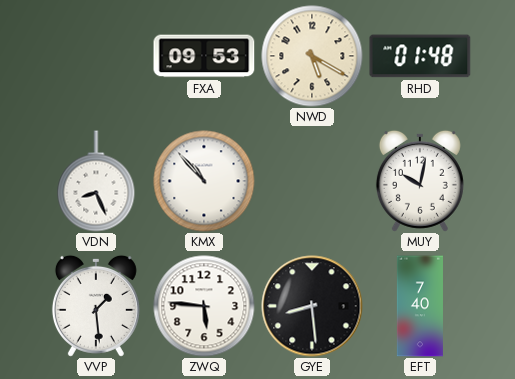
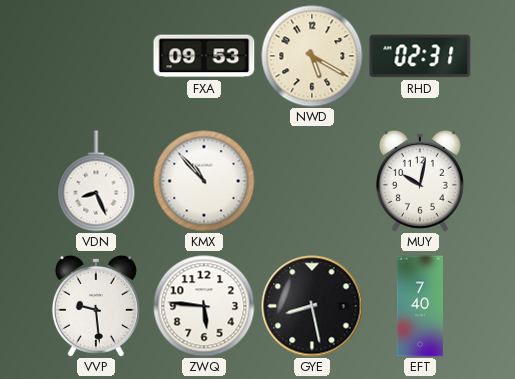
RHD: 01:48 -> 02:31
VVP: 1:29 -> 9:29
GYE: 8:29 -> 8:28
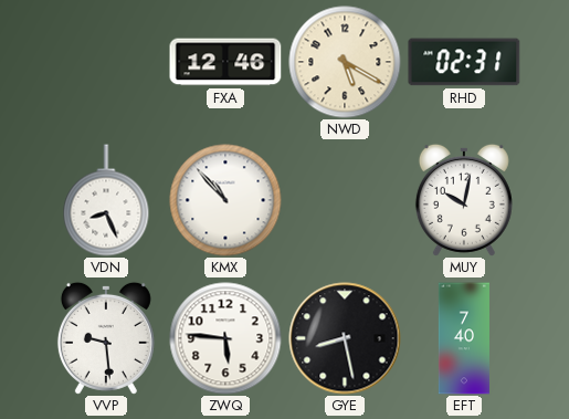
FXA: 09:53 -> 12:46
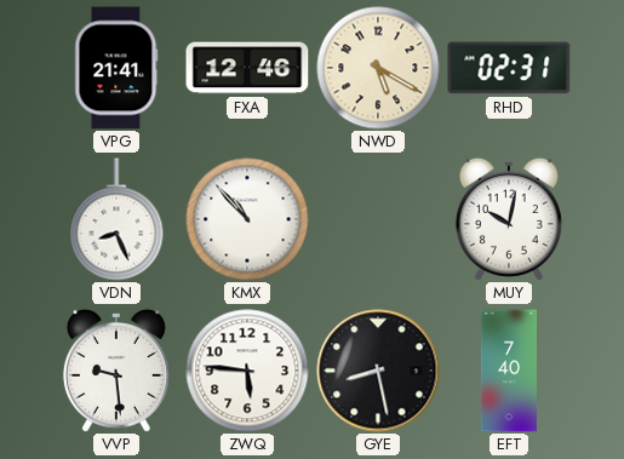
VPG: none -> 21:41
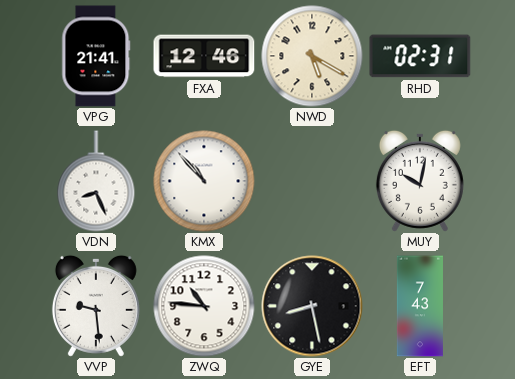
ZWQ: 5:46 -> 10:46
EFT: 7:40 -> 7:43
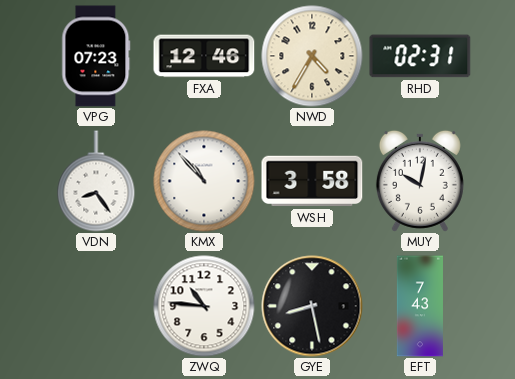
VPG: 21:41 -> 07:23
NWD: 5:20 -> 4:35
VDN: 8:26 -> 8:24
WSH: none -> 3:58
VVP: 9:29 -> none
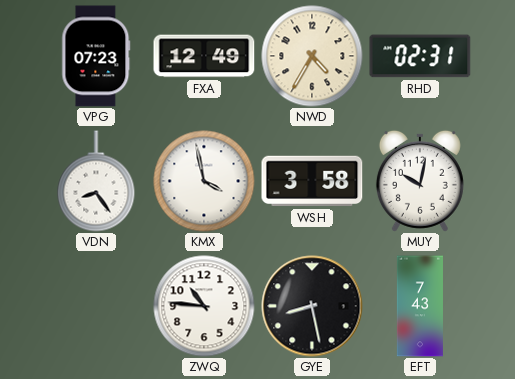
FXA: 12:46 -> 12:49
KMX: 10:53 -> 3:58
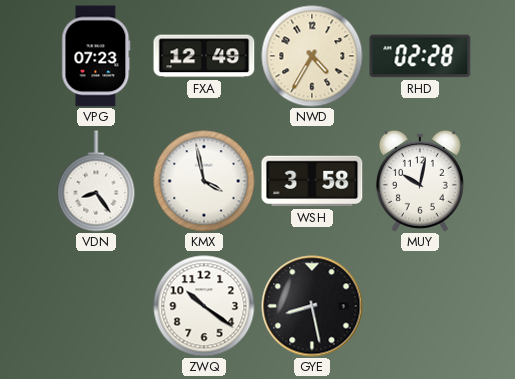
RHD: 02:31 -> 02:28
ZWQ: 10:46 -> 10:21
EFT: 7:43 -> none
